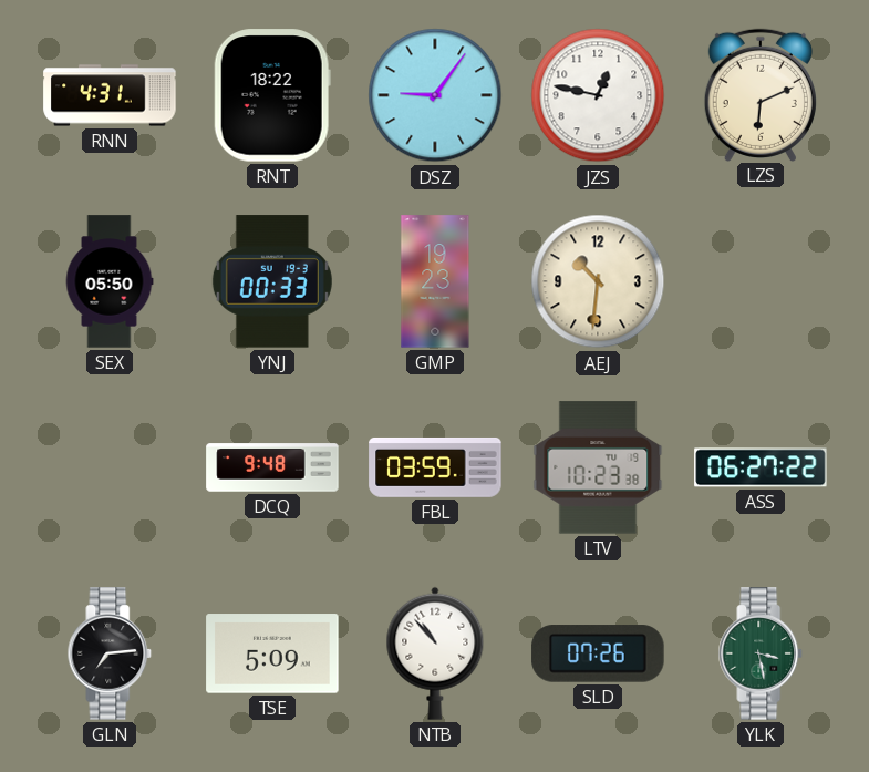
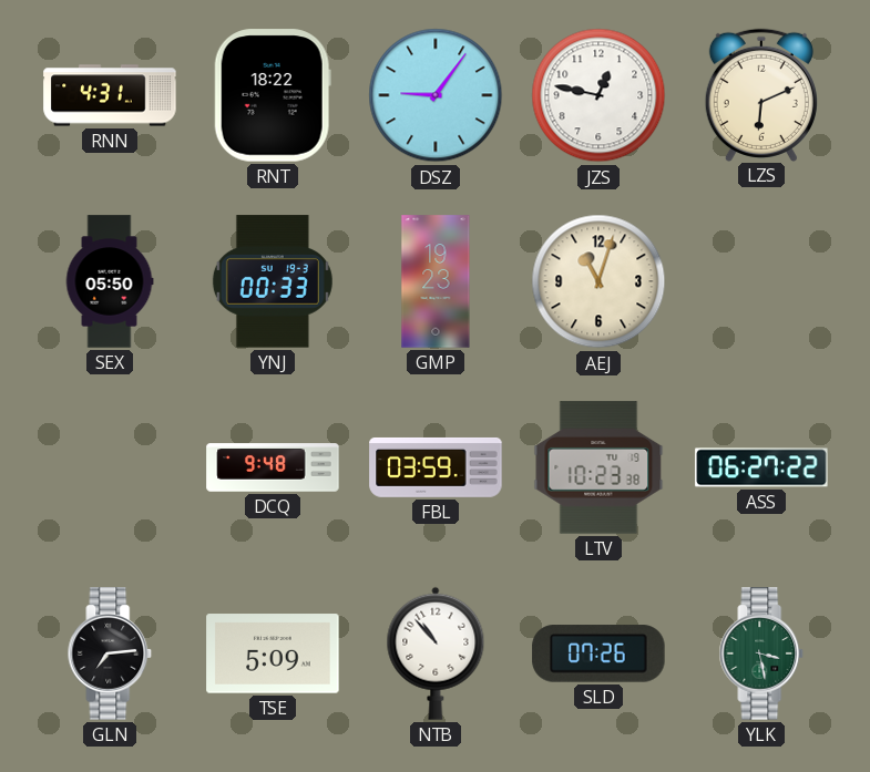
AEJ: 10:31 -> 11:03
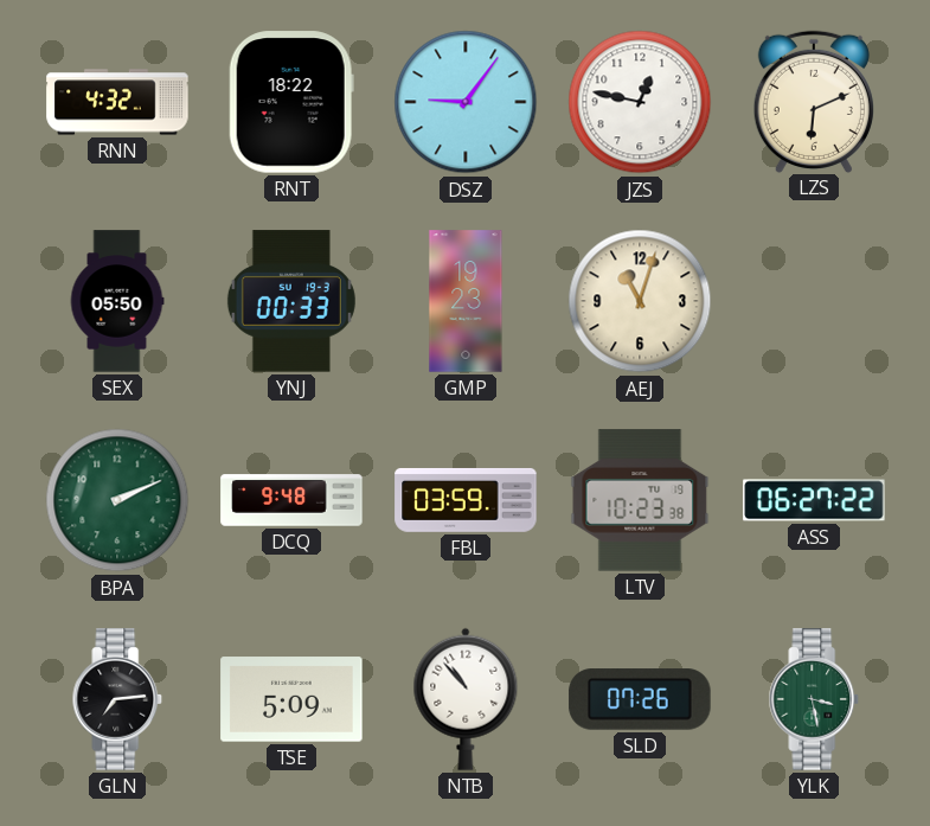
RNN: 4:31 -> 4:32
BPA: none -> 2:11
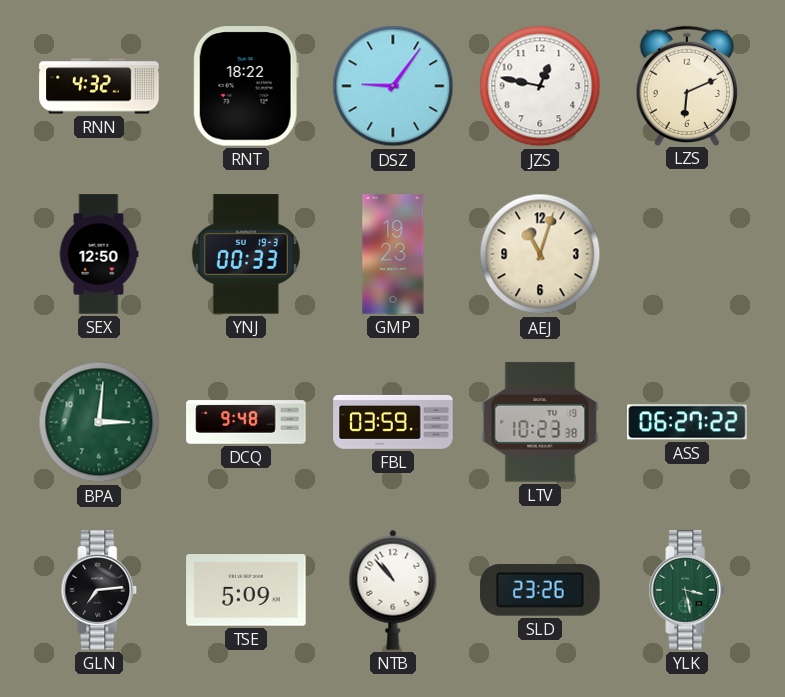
SEX: 05:50 -> 12:50
BPA: 2:11 -> 3:01
SLD: 07:26 -> 23:26
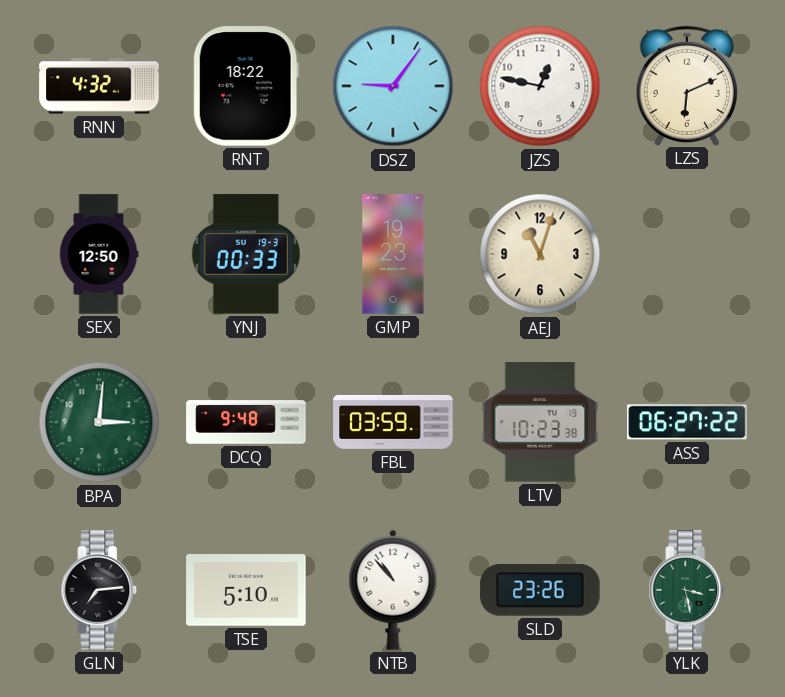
TSE: 5:09 -> 5:10
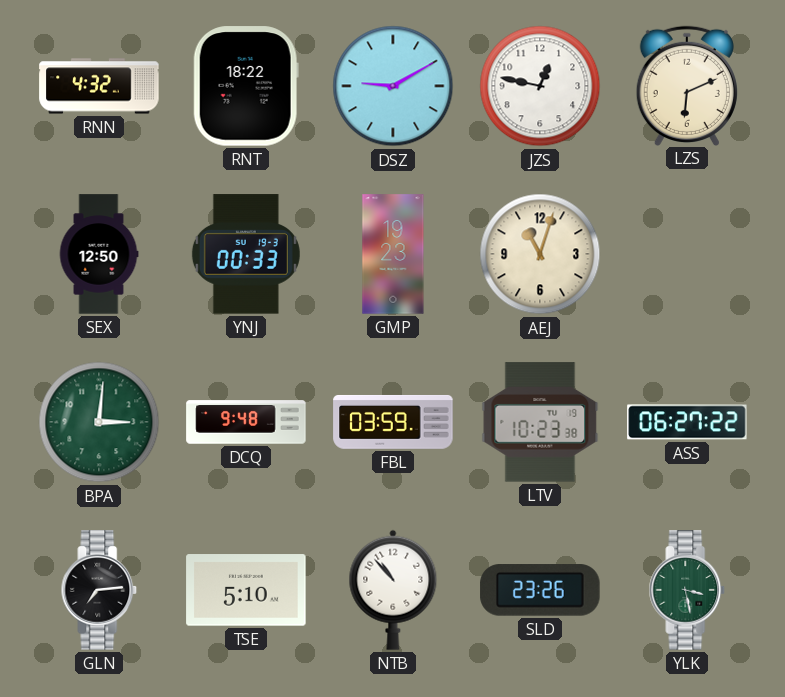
DSZ: 9:06 -> 9:10
